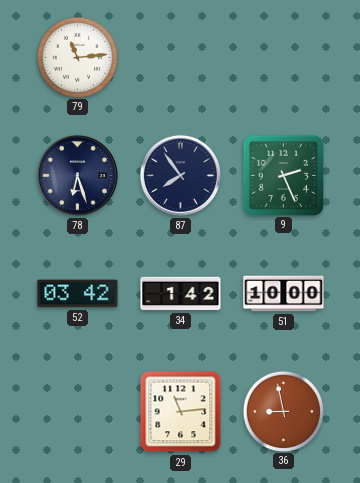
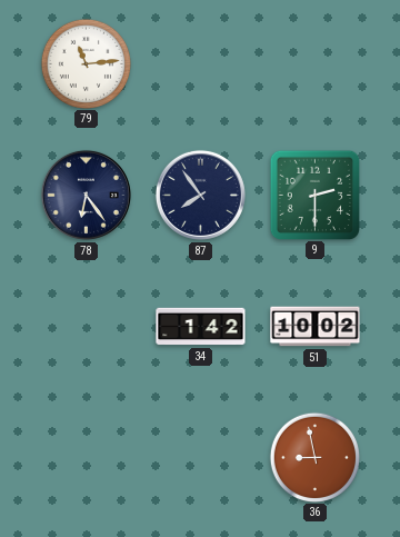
78: 6:27 -> 6:24
9: 2:26 -> 2:30
52: 03:42 -> none
51: 10:00 -> 10:02
29: 11:14 -> none
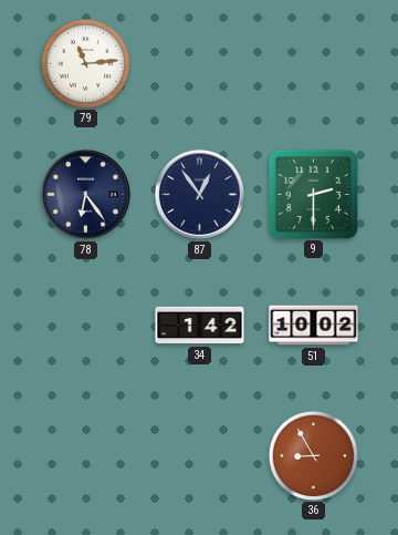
87: 7:54 -> 12:54
36: 8:58 -> 8:55
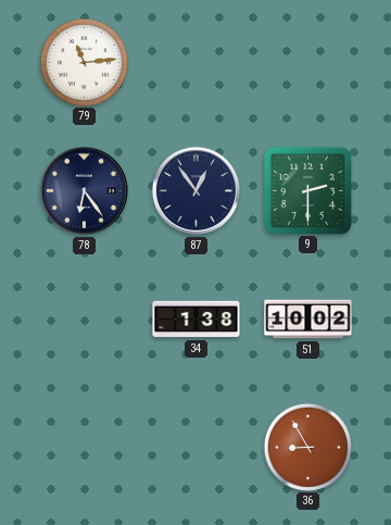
34: 1:42 -> 1:38
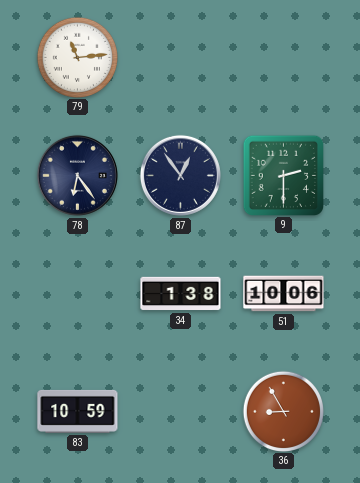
51: 10:02 -> 10:06
83: none -> 10:59
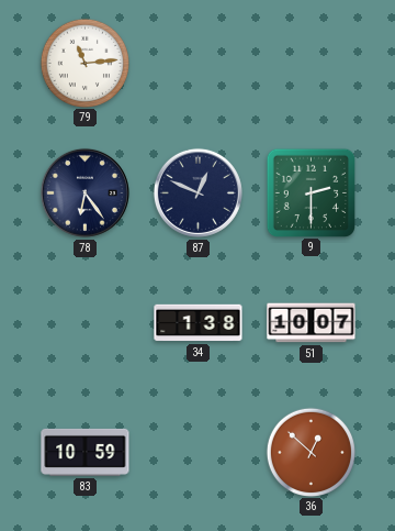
87: 12:54 -> 12:49
51: 10:06 -> 10:07
36: 8:55 -> 12:52
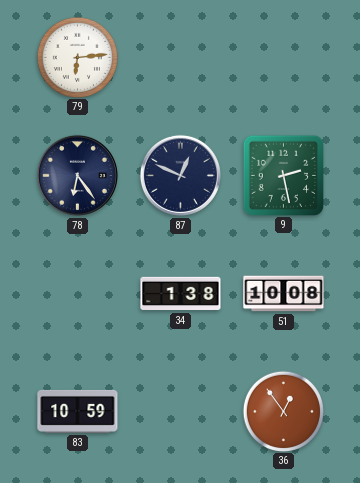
79: 11:14 -> 6:14
9: 2:30 -> 2:28
51: 10:07 -> 10:08
36: 12:52 -> 12:54
